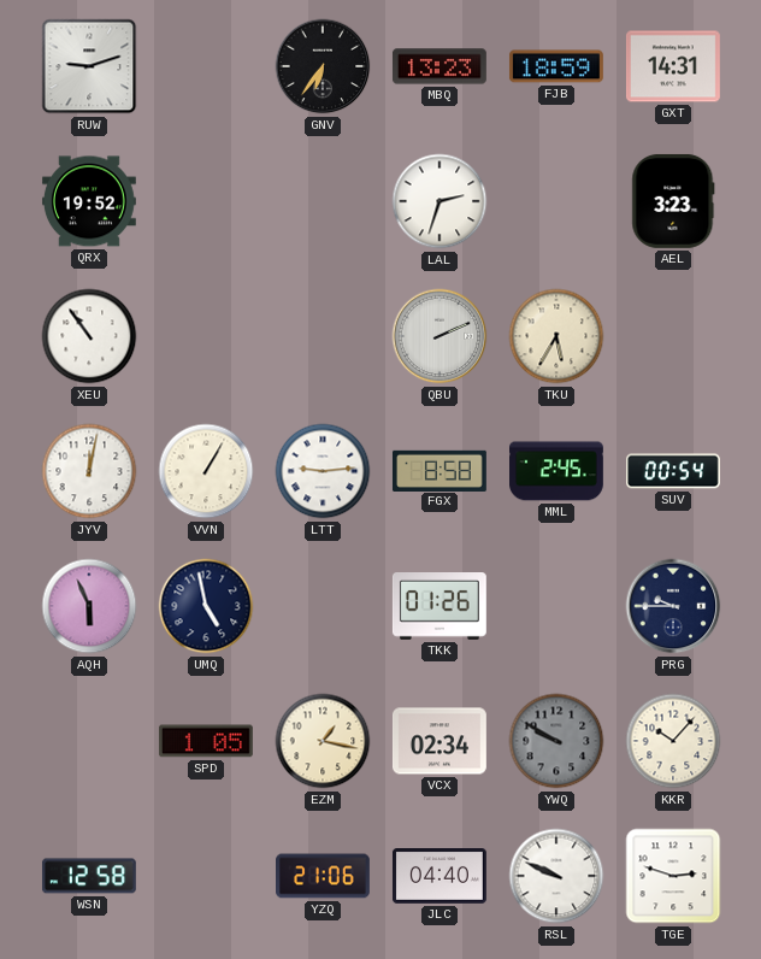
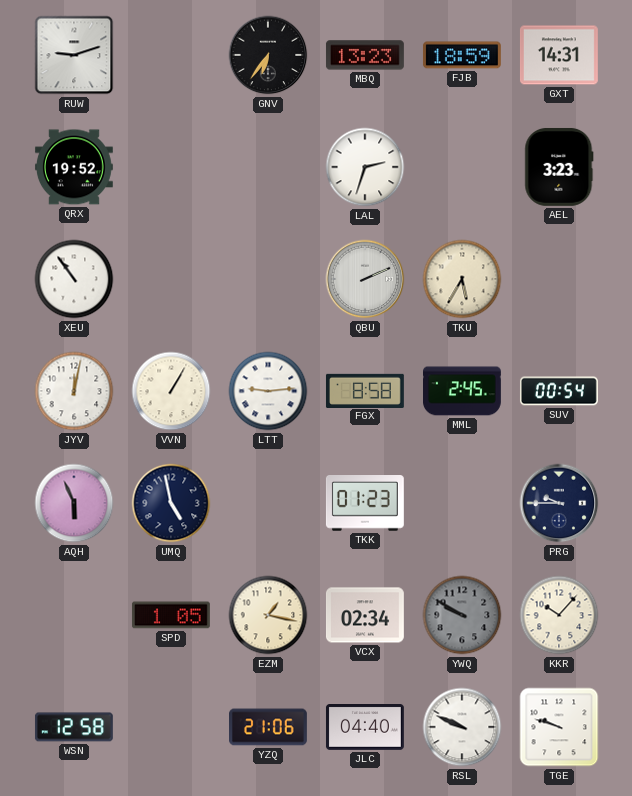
TKK: 01:26 -> 01:23
TGE: 2:48 -> 9:48
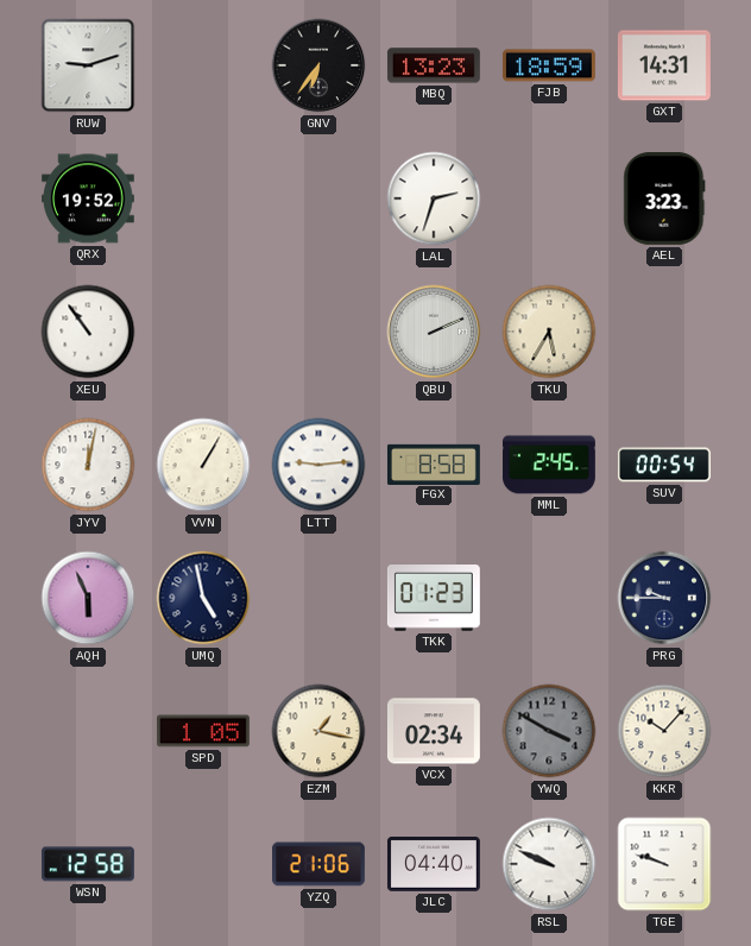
YWQ: 9:50 -> 3:50
